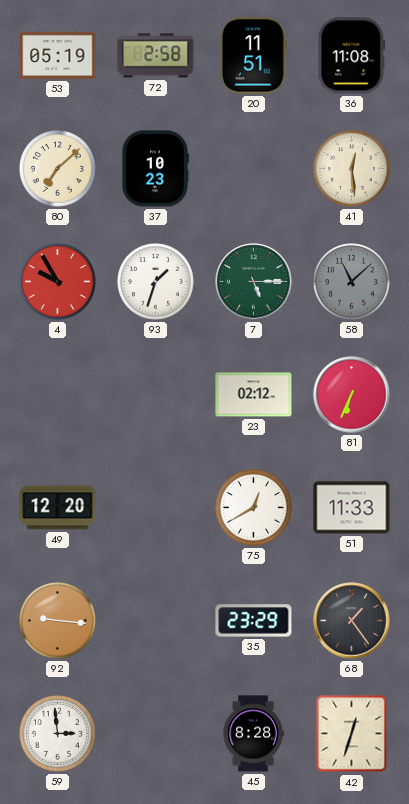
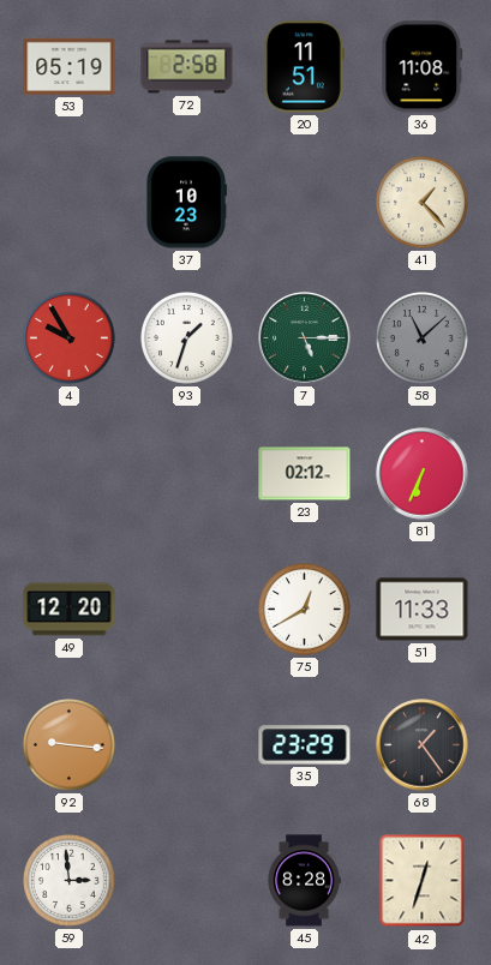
80: 7:08 -> none
41: 12:29 -> 1:23
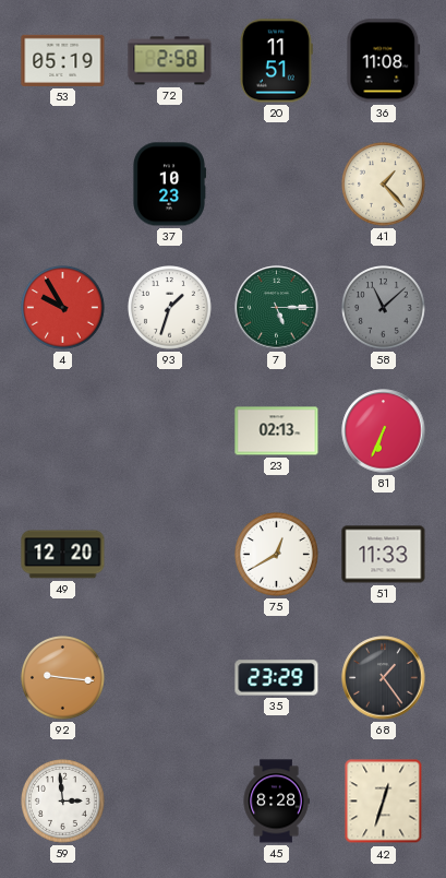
23: 02:12 -> 02:13
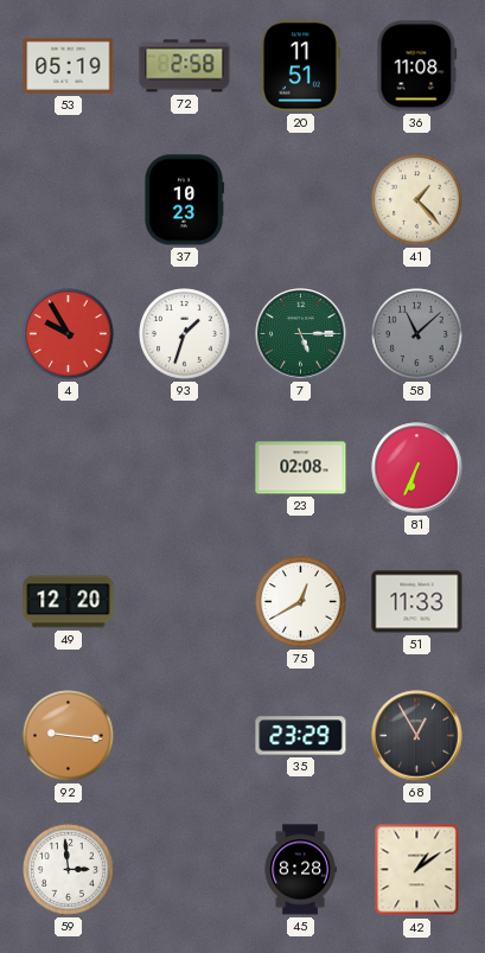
23: 02:13 -> 02:08
68: 1:24 -> 12:55
42: 12:33 -> 1:09
